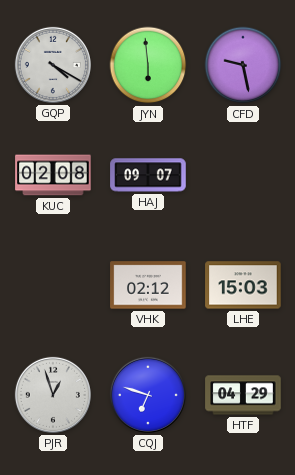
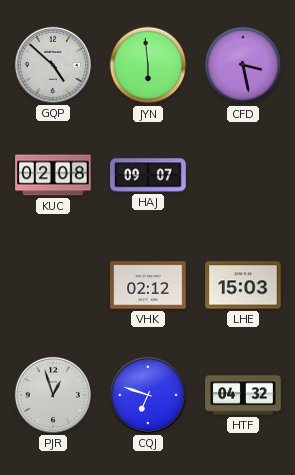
GQP: 4:20 -> 4:52
CFD: 9:28 -> 3:28
HTF: 04:29 -> 04:32
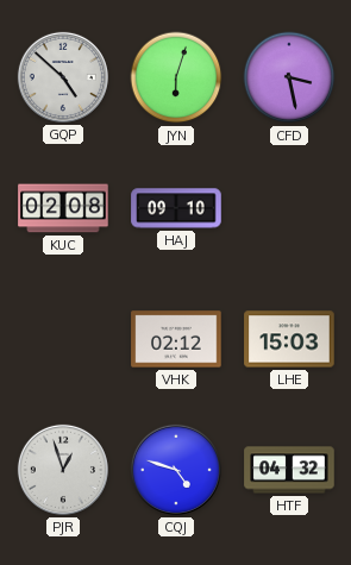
JYN: 5:59 -> 6:03
HAJ: 09:07 -> 09:10
CQJ: 6:48 -> 4:48
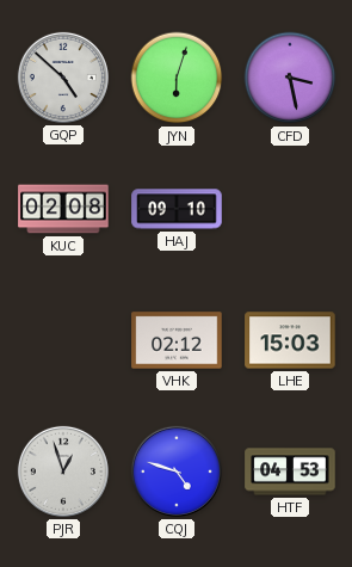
HTF: 04:32 -> 04:53
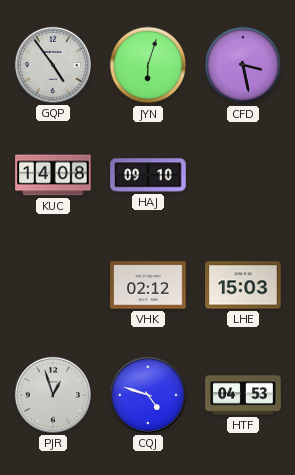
GQP: 4:52 -> 4:54
KUC: 02:08 -> 14:08
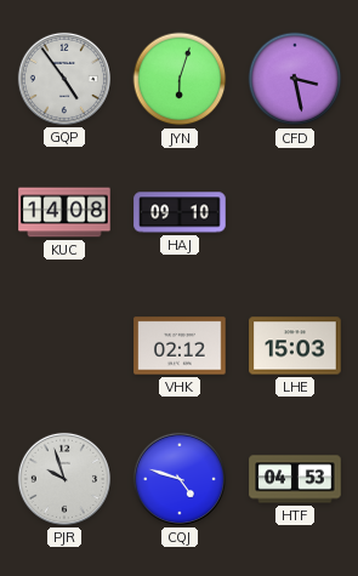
PJR: 12:57 -> 9:57
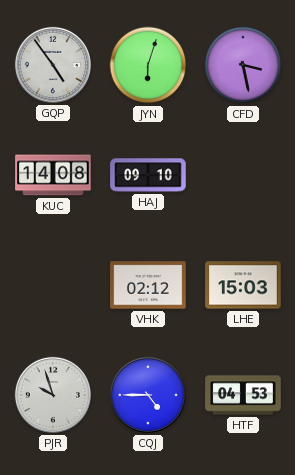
CQJ: 4:48 -> 4:45
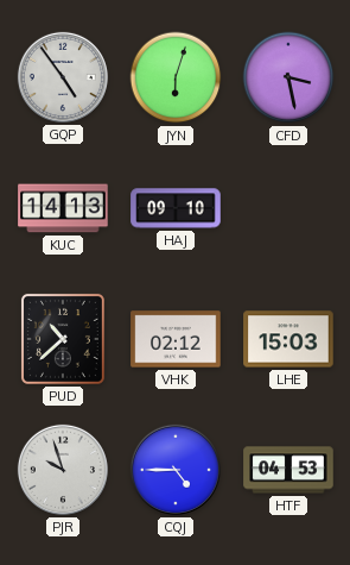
KUC: 14:08 -> 14:13
PUD: none -> 10:38
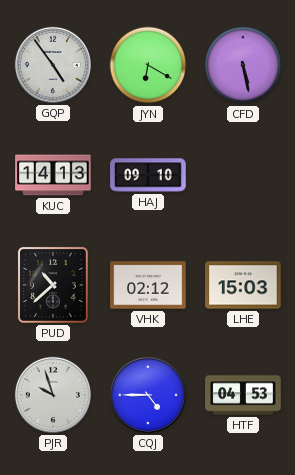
JYN: 6:03 -> 6:20
CFD: 3:28 -> 5:28
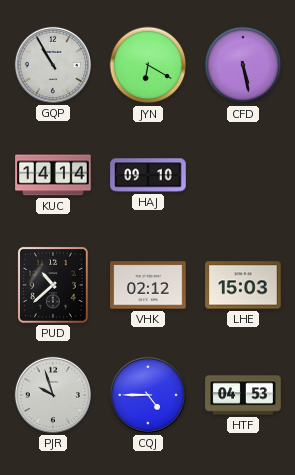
GQP: 4:54 -> 10:55
KUC: 14:13 -> 14:14
